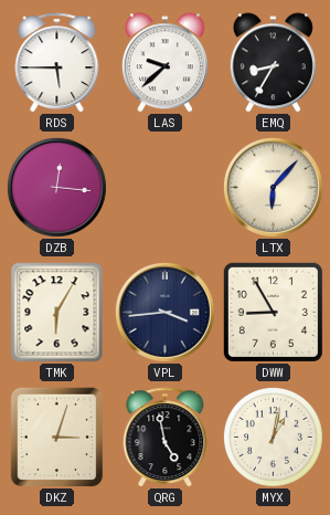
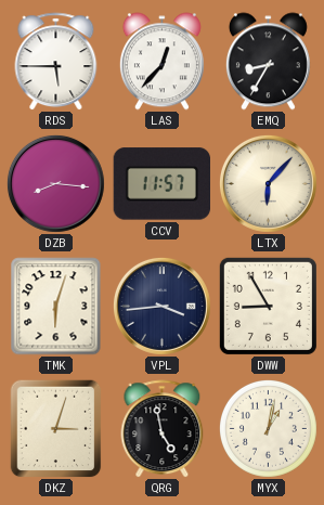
LAS: 9:38 -> 12:37
DZB: 12:16 -> 8:16
CCV: none -> 11:57
TMK: 6:05 -> 6:03
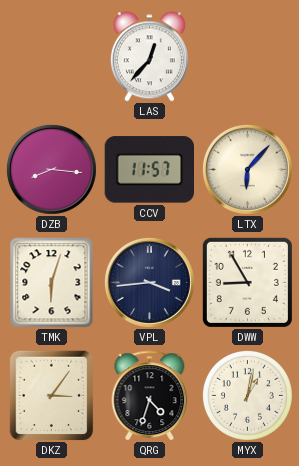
RDS: 5:45 -> none
EMQ: 8:35 -> none
DKZ: 3:03 -> 3:06
QRG: 4:58 -> 4:33
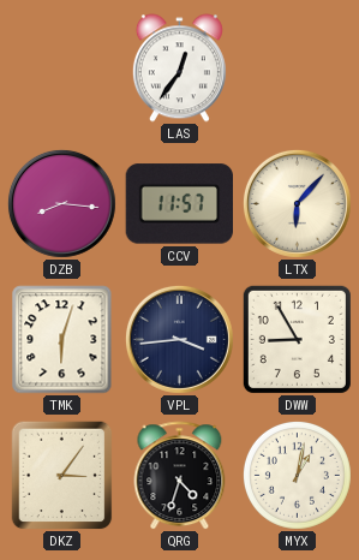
LAS: 12:37 -> 12:36
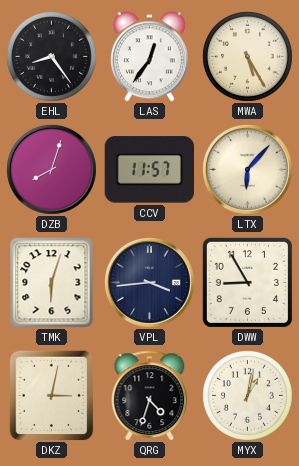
EHL: none -> 8:24
MWA: none -> 5:25
DZB: 8:16 -> 8:03
DKZ: 3:06 -> 3:02
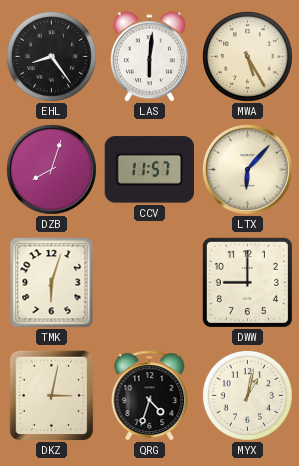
LAS: 12:36 -> 6:01
VPL: 3:44 -> none
DWW: 8:55 -> 9:00
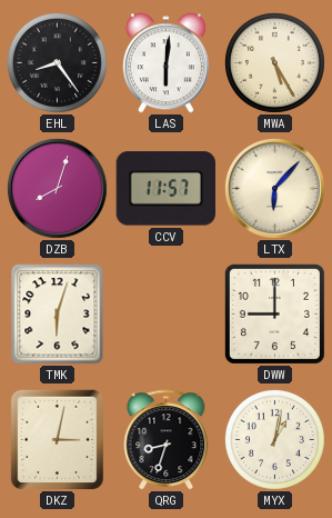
QRG: 4:33 -> 8:33
